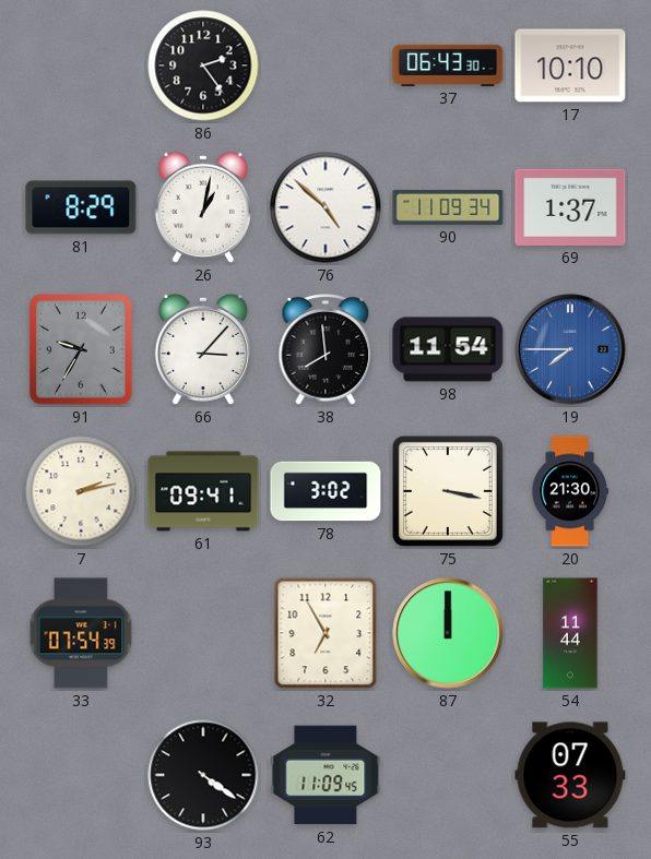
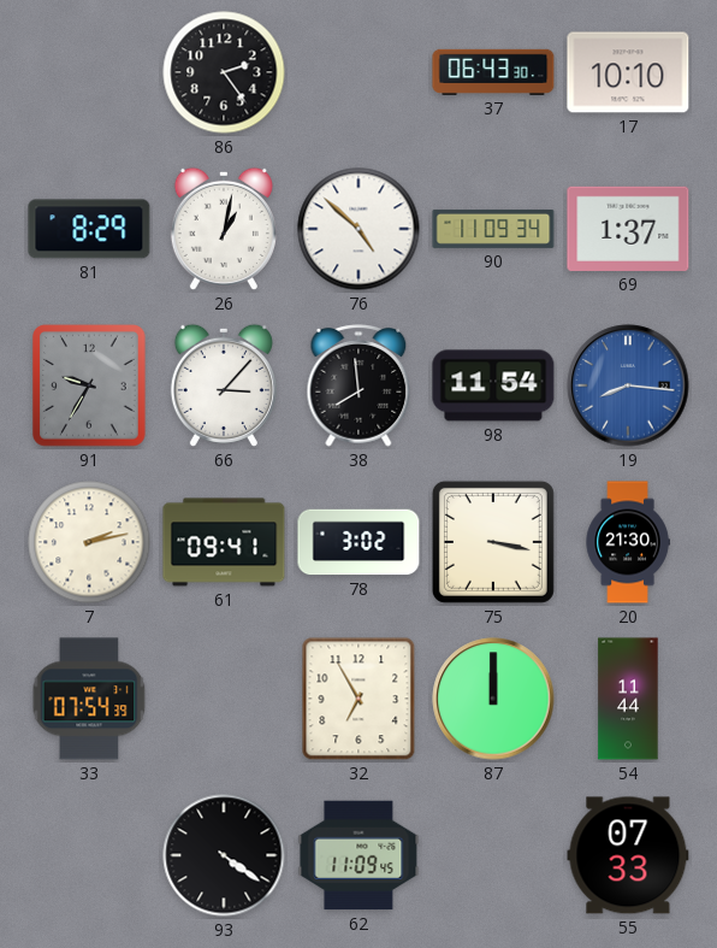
19: 7:45 -> 8:16
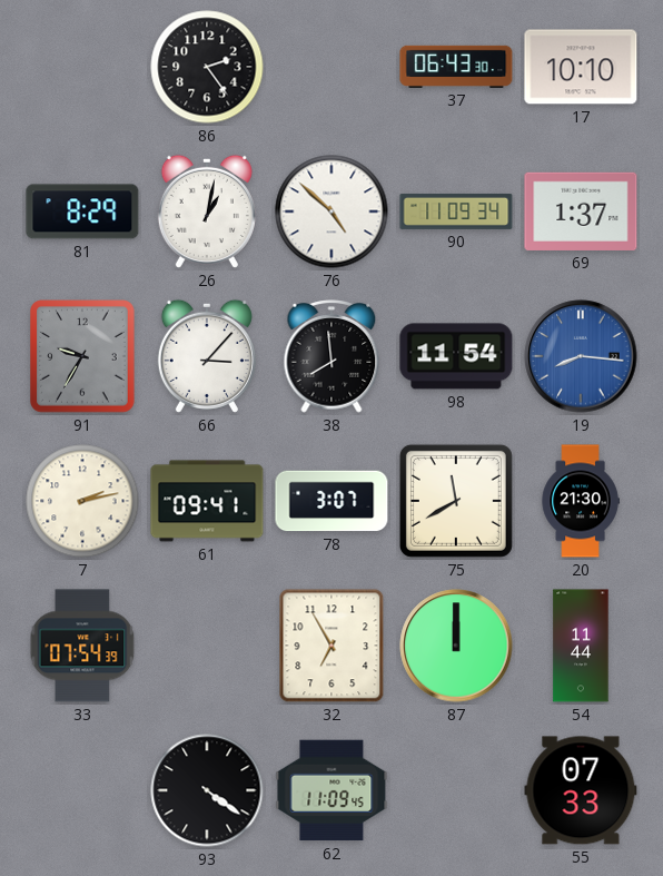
78: 3:02 -> 3:07
75: 3:17 -> 11:40
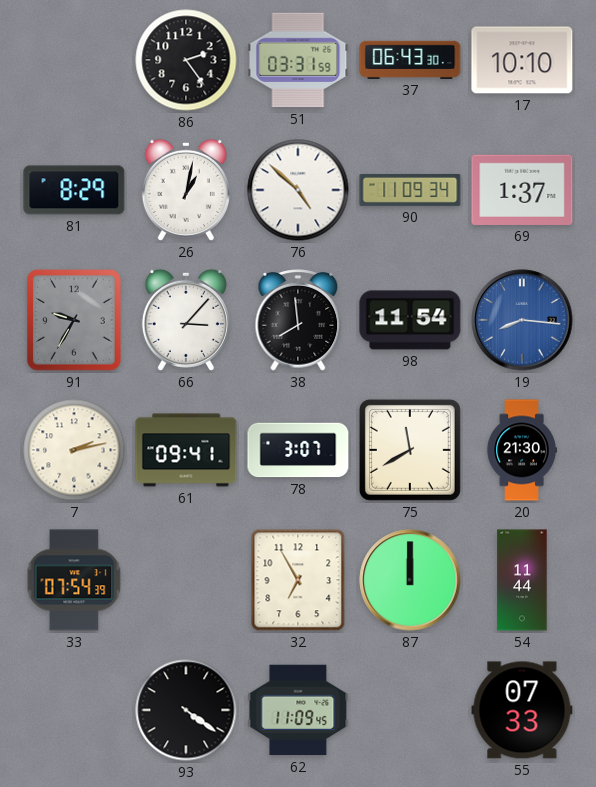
51: none -> 03:31
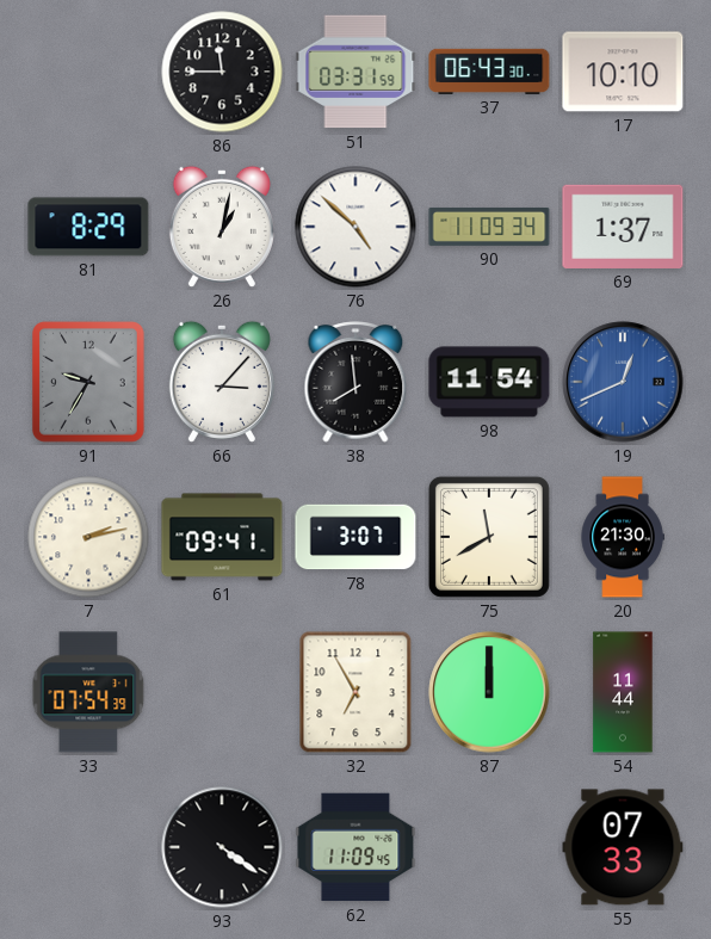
86: 2:24 -> 11:45
19: 8:16 -> 12:41
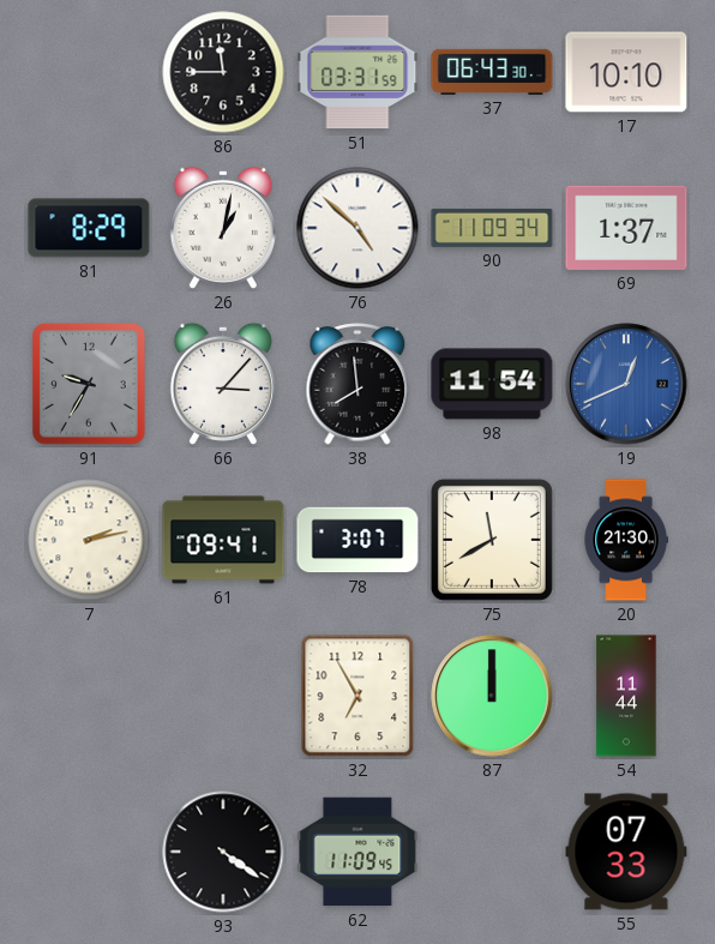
33: 07:54 -> none
